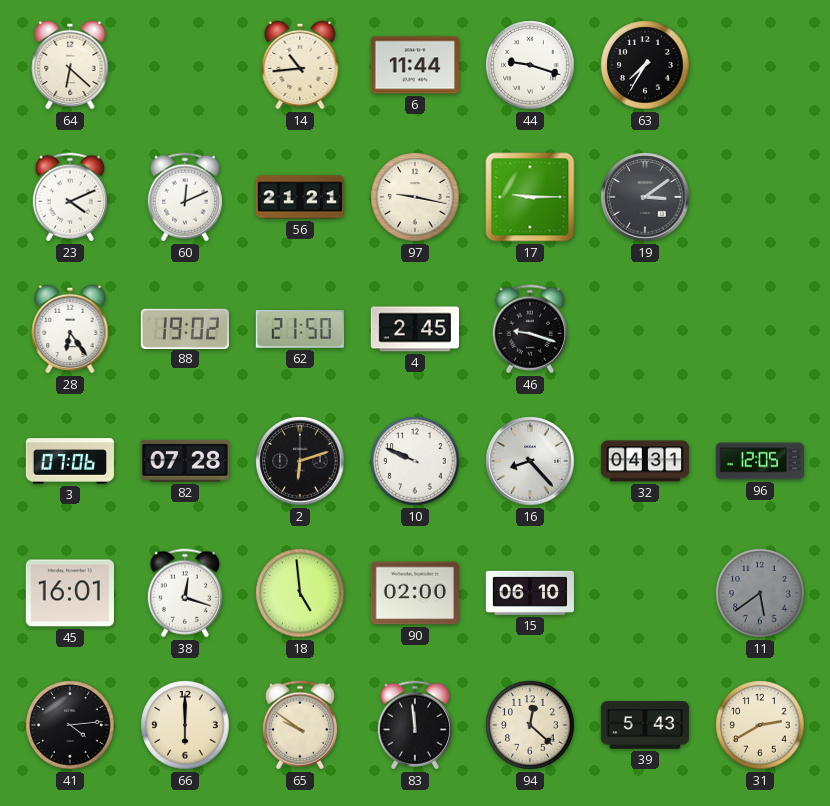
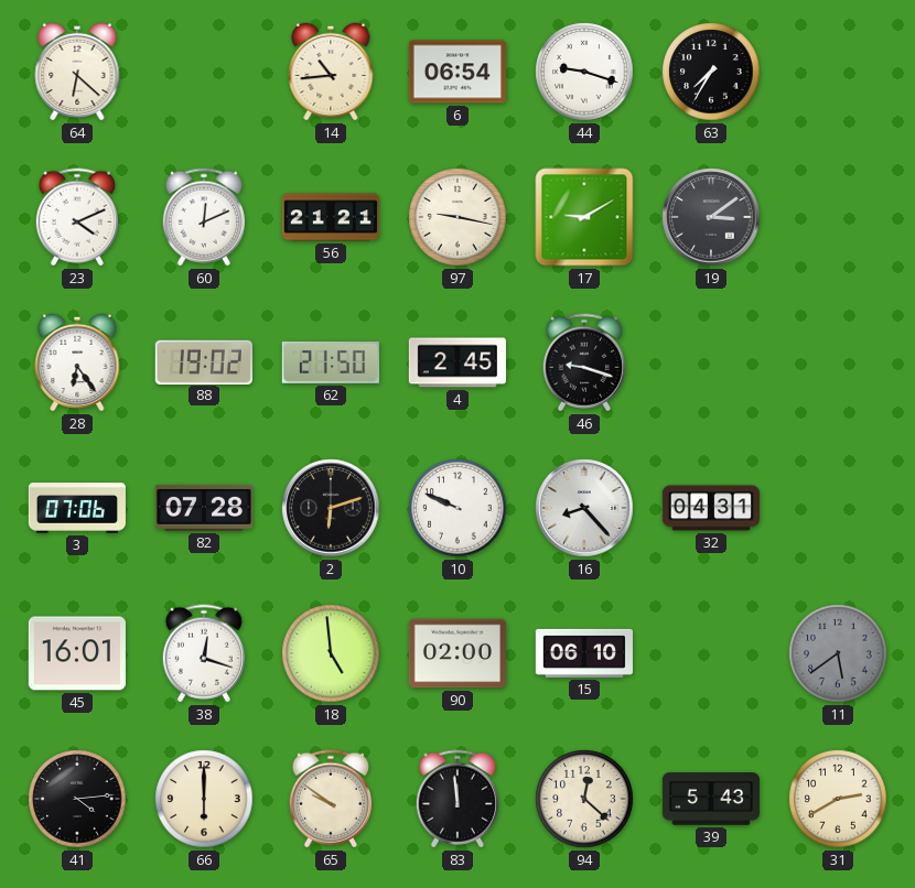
6: 11:44 -> 06:54
17: 9:15 -> 9:10
96: 12:05 -> none
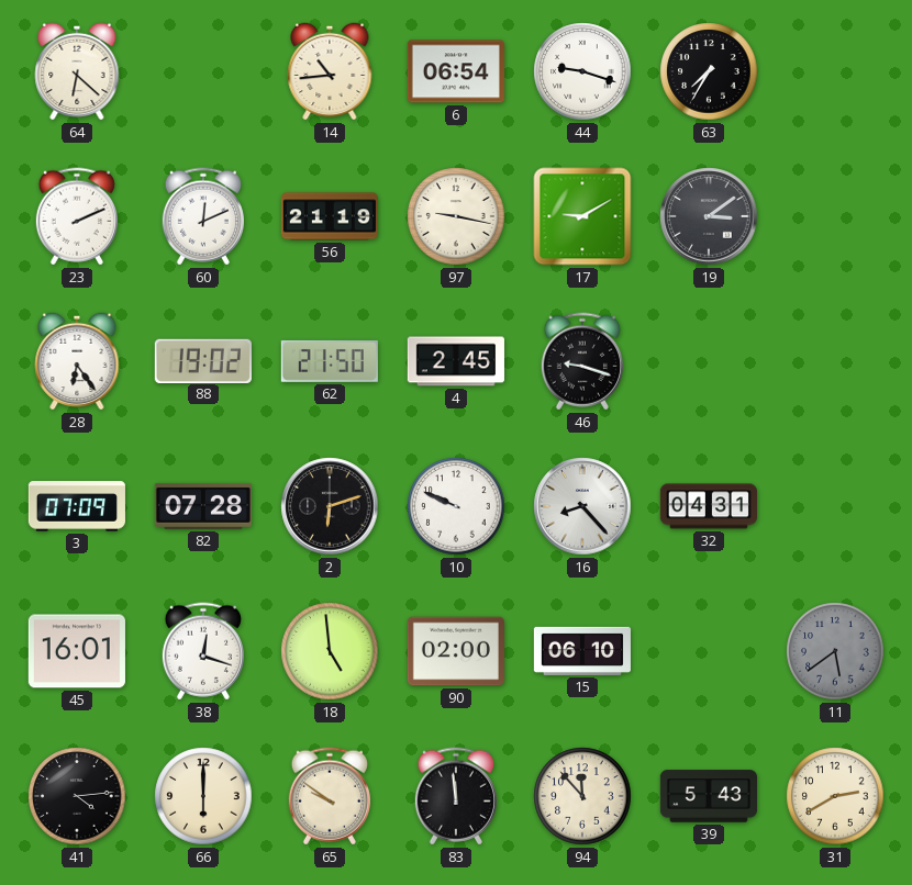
23: 4:11 -> 2:11
56: 21:21 -> 21:19
3: 07:06 -> 07:09
94: 12:22 -> 11:53
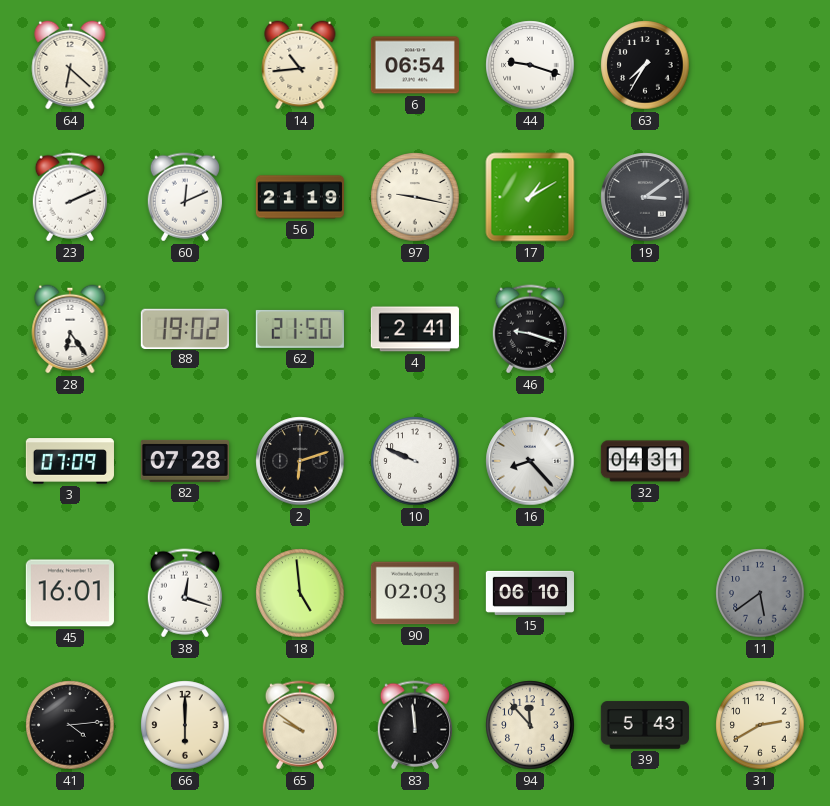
17: 9:10 -> 1:10
4: 2:45 -> 2:41
90: 02:00 -> 02:03
